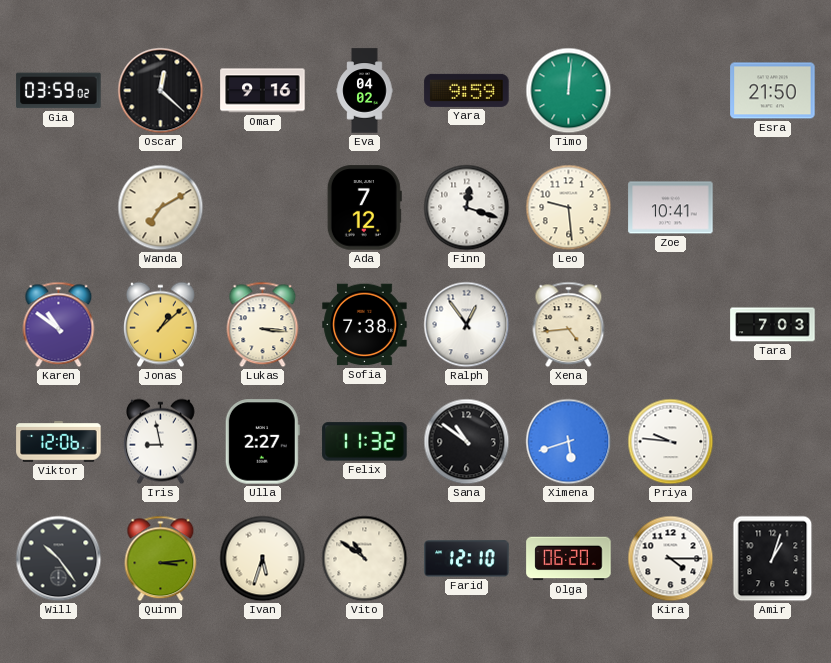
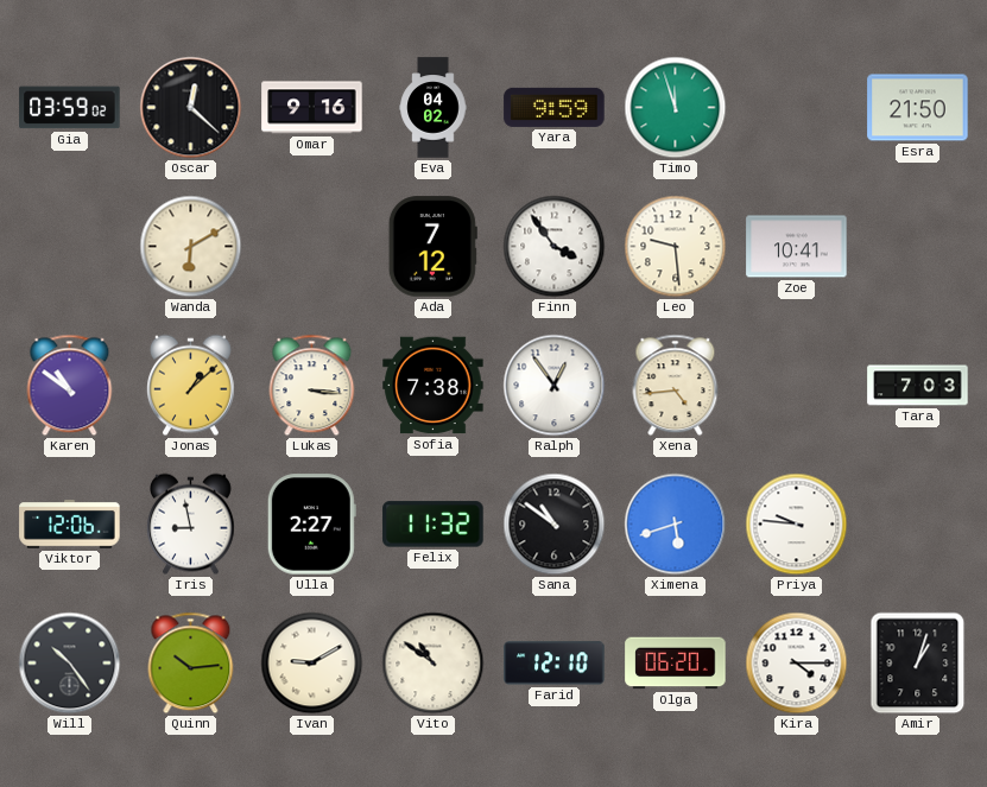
Timo: 12:01 -> 11:57
Wanda: 7:10 -> 6:10
Finn: 12:18 -> 3:54
Quinn: 3:14 -> 10:14
Ivan: 5:33 -> 9:10
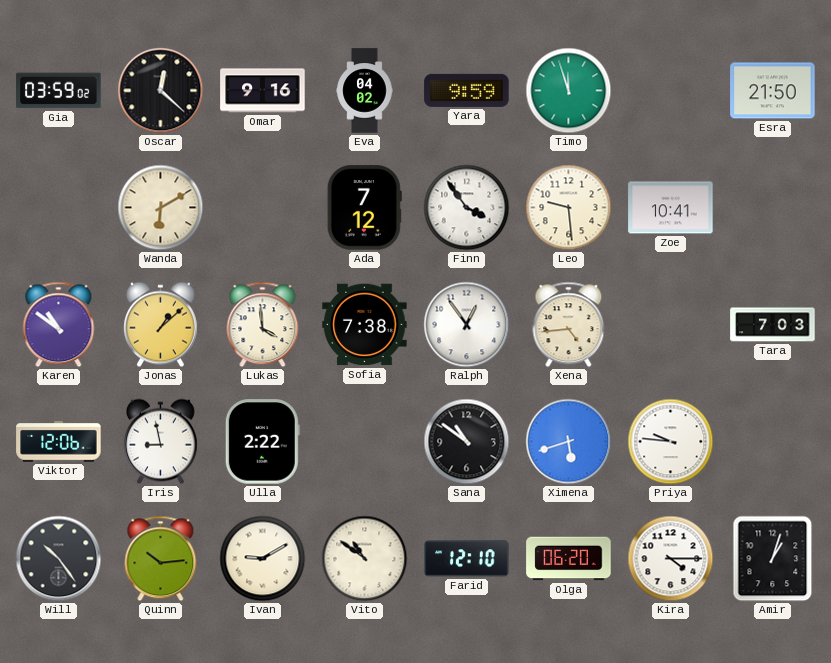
Lukas: 3:16 -> 3:59
Ulla: 2:27 -> 2:22
Felix: 11:32 -> none
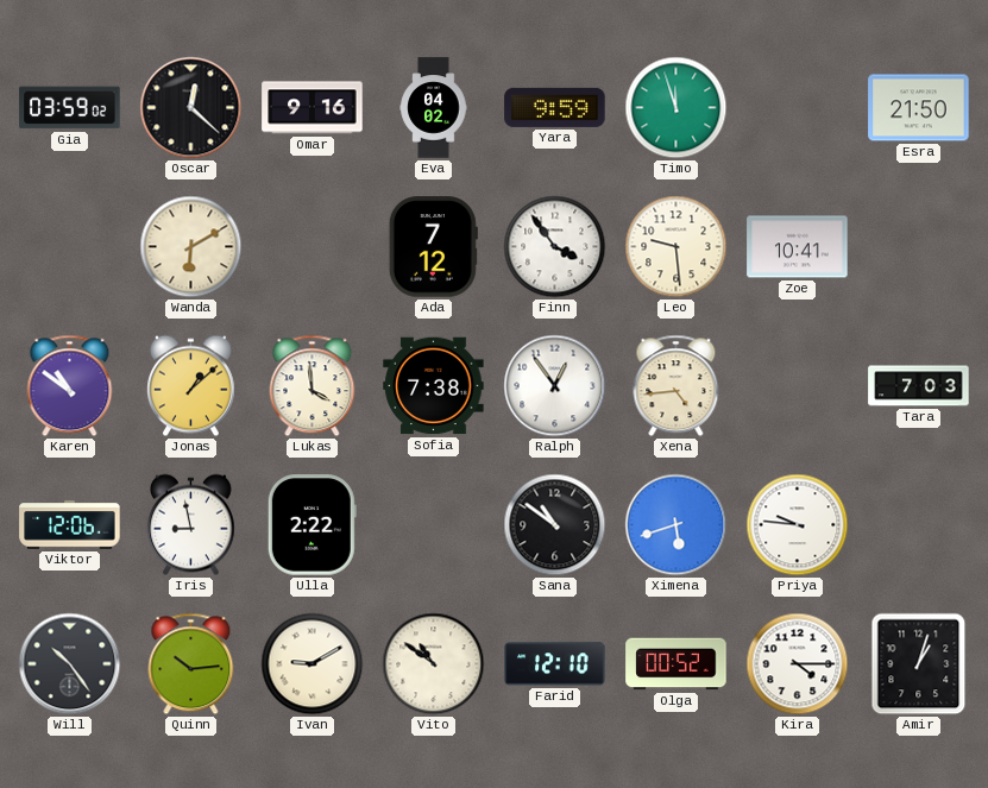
Olga: 06:20 -> 00:52
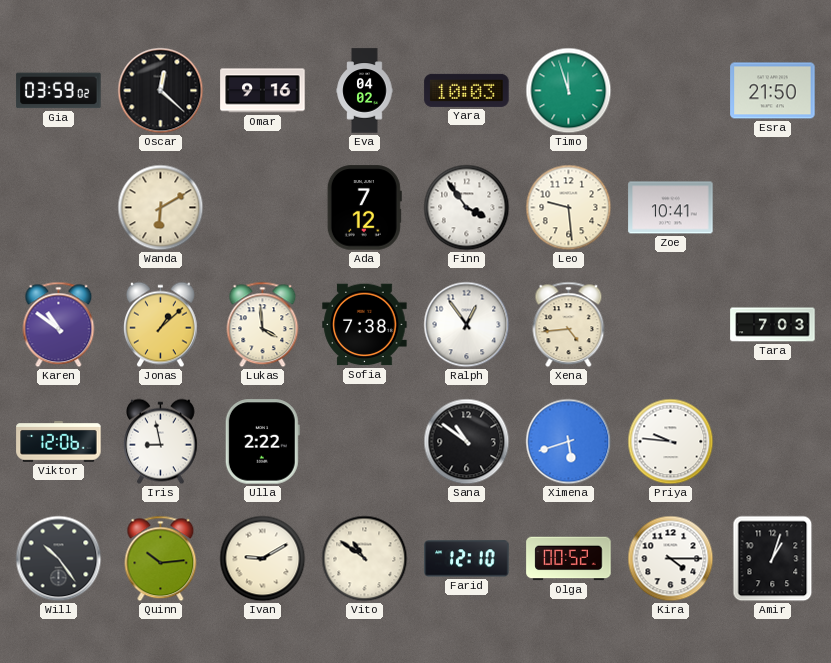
Yara: 9:59 -> 10:03
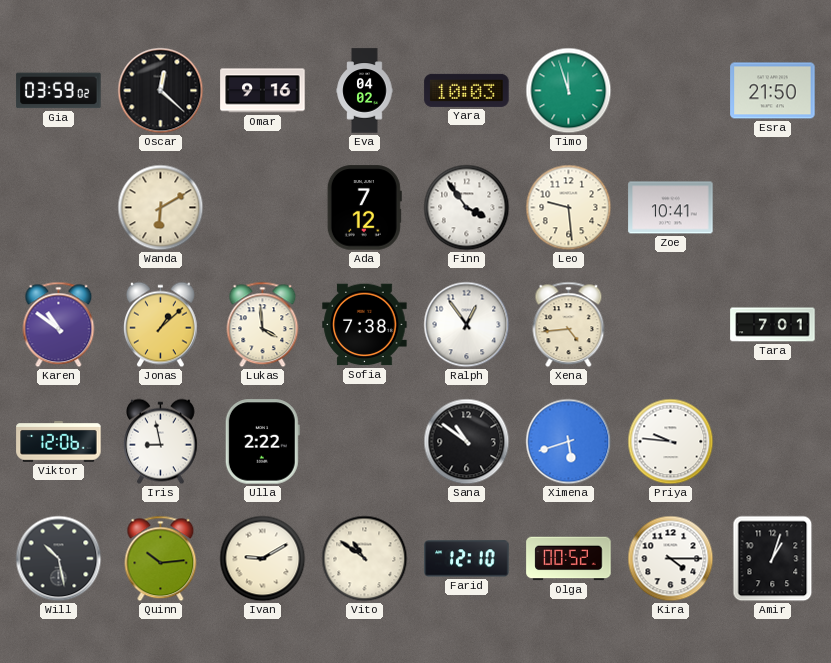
Tara: 7:03 -> 7:01
Will: 10:24 -> 10:28
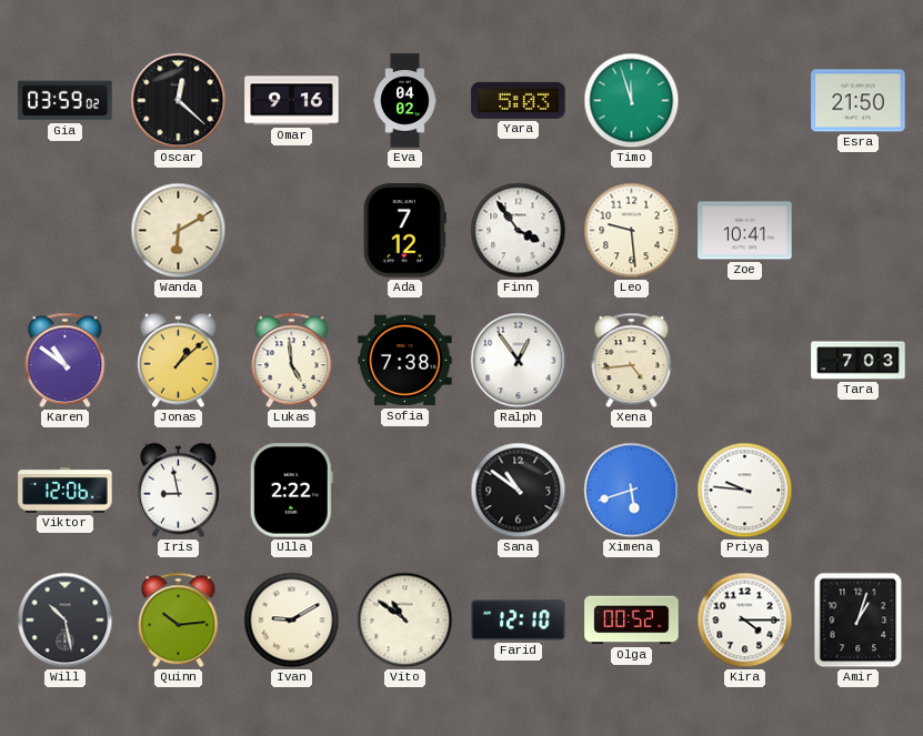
Yara: 10:03 -> 5:03
Lukas: 3:59 -> 4:59
Tara: 7:01 -> 7:03
